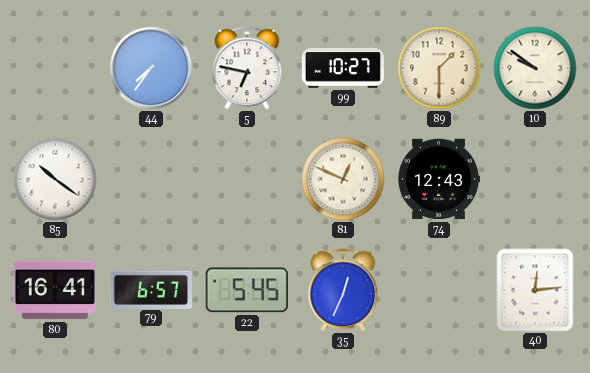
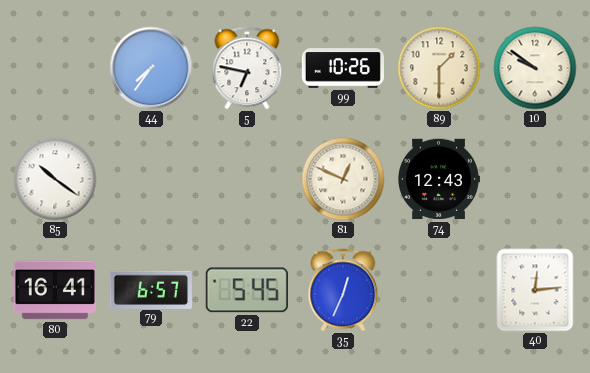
99: 10:27 -> 10:26
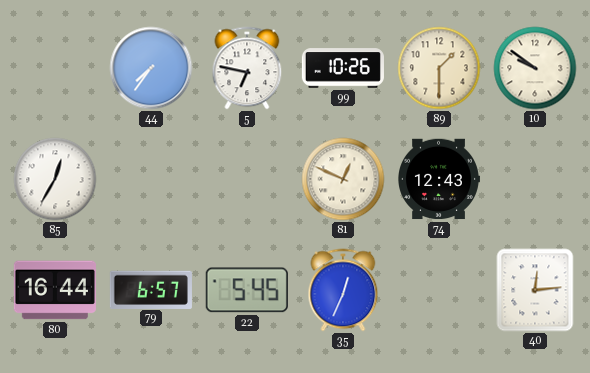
85: 10:21 -> 12:35
80: 16:41 -> 16:44
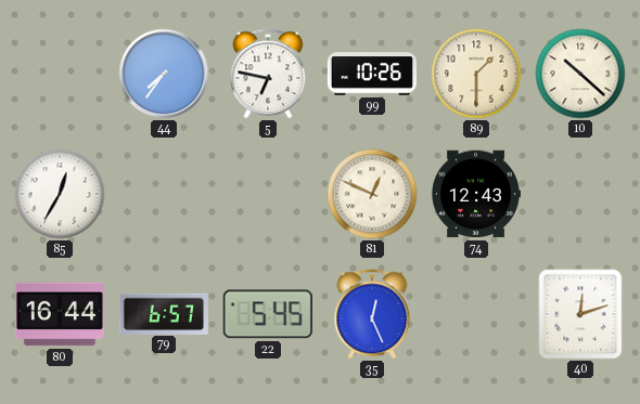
10: 9:51 -> 10:22
35: 12:34 -> 12:26
40: 12:14 -> 12:12
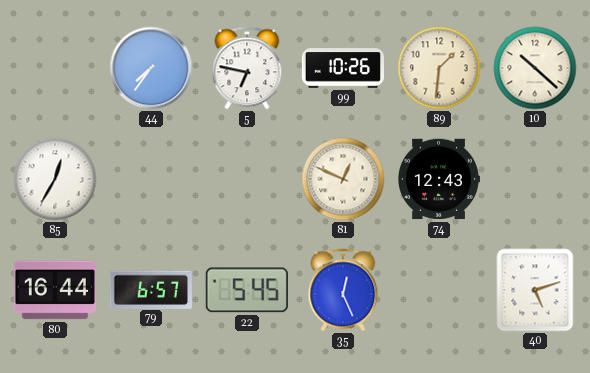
89: 1:30 -> 1:31
40: 12:12 -> 5:12
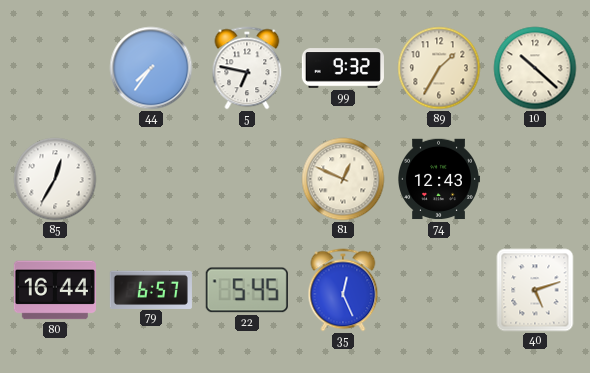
99: 10:26 -> 9:32
89: 1:31 -> 1:35
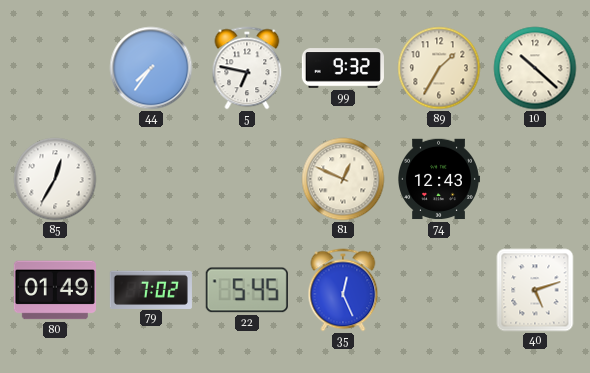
80: 16:44 -> 01:49
79: 6:57 -> 7:02
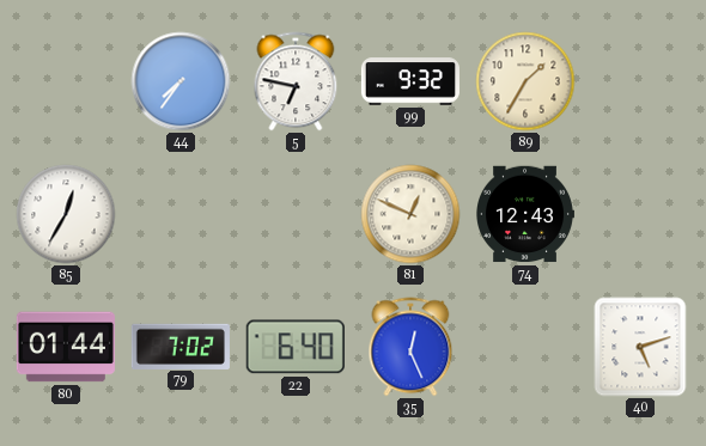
10: 10:22 -> none
80: 01:49 -> 01:44
22: 5:45 -> 6:40
